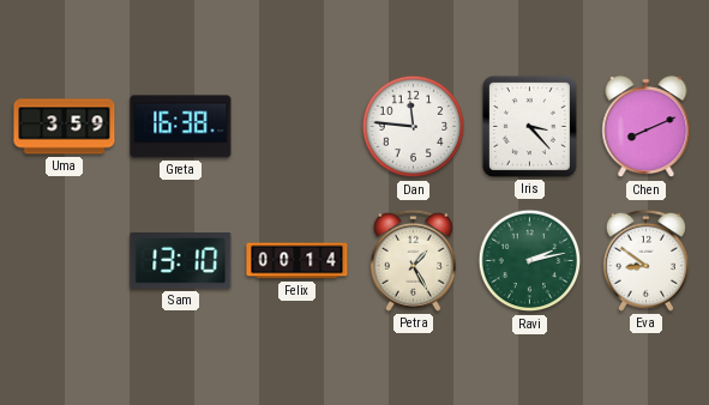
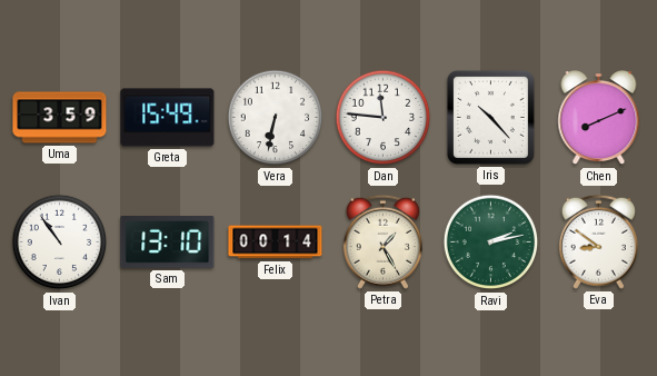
Greta: 16:38 -> 15:49
Vera: none -> 6:32
Iris: 3:23 -> 10:23
Ivan: none -> 10:54
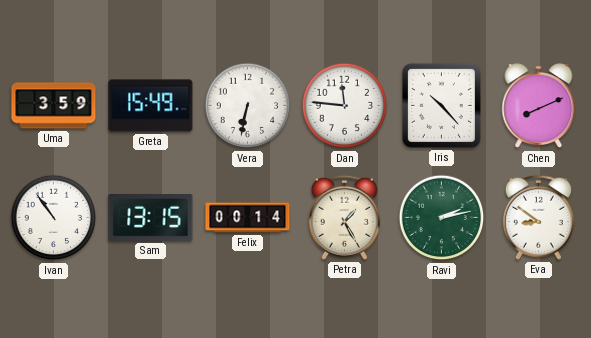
Sam: 13:10 -> 13:15
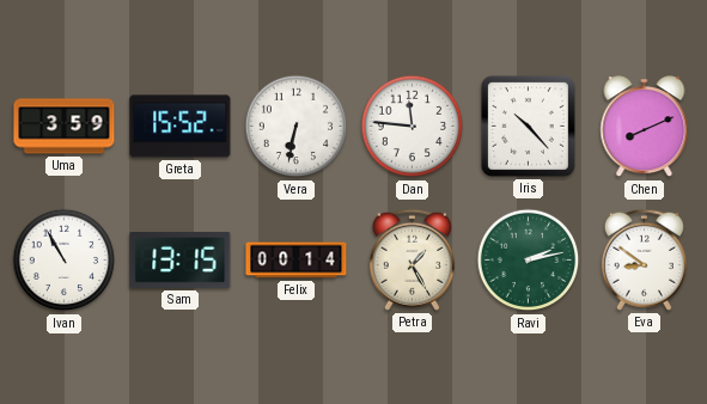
Greta: 15:49 -> 15:52
Ivan: 10:54 -> 10:55
